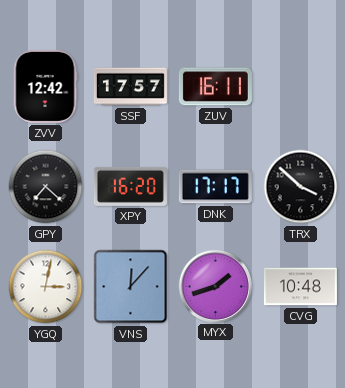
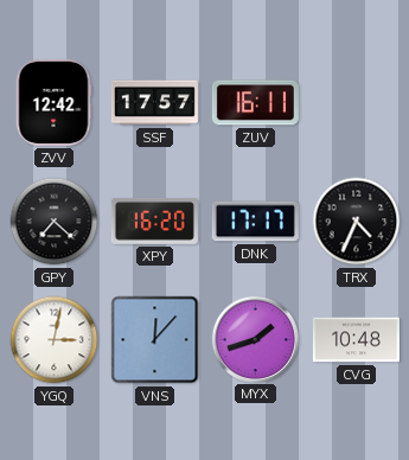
TRX: 3:52 -> 4:34
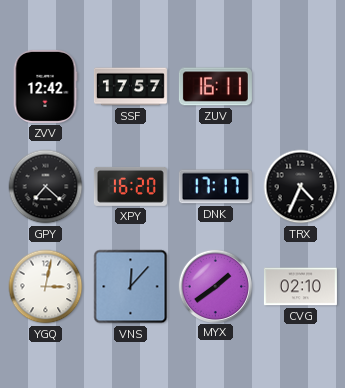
MYX: 1:42 -> 1:39
CVG: 10:48 -> 02:10
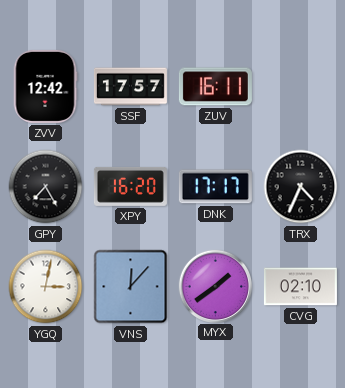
GPY: 7:22 -> 7:25
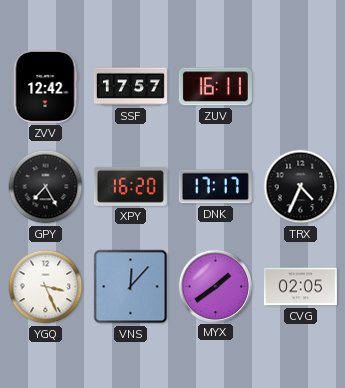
YGQ: 3:02 -> 3:26
CVG: 02:10 -> 02:05
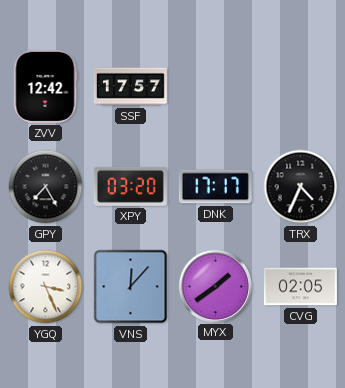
ZUV: 16:11 -> none
XPY: 16:20 -> 03:20
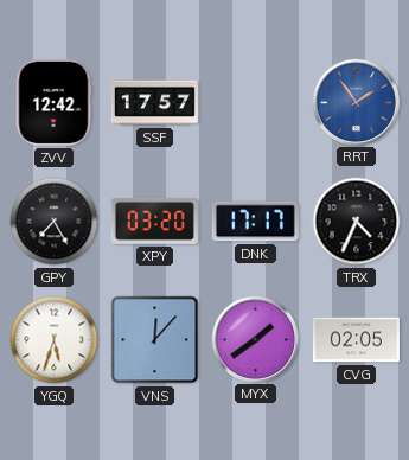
RRT: none -> 1:54
YGQ: 3:26 -> 5:33
